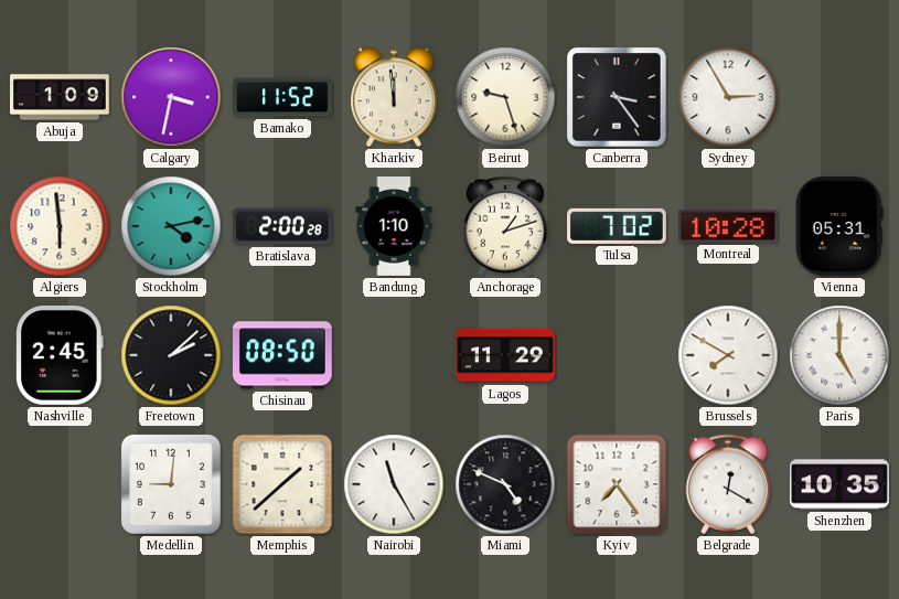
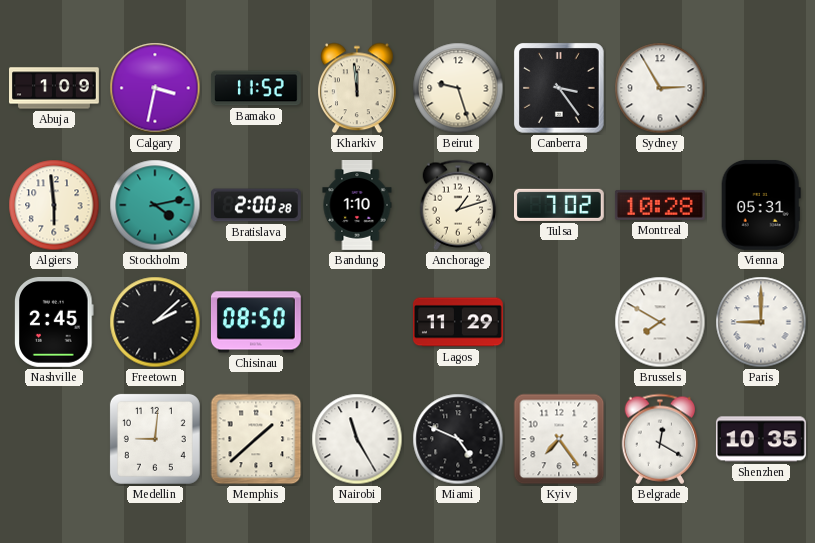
Paris: 5:00 -> 9:00
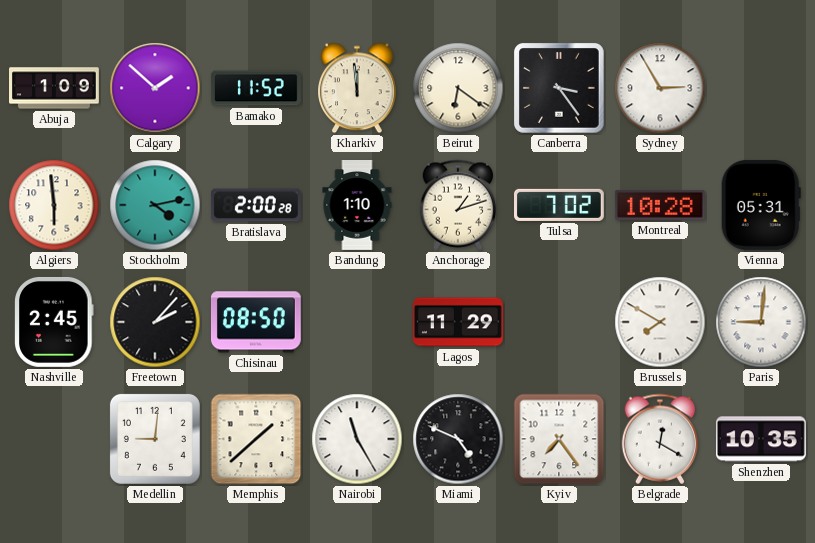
Calgary: 3:32 -> 1:52
Beirut: 9:27 -> 6:21
Freetown: 2:08 -> 2:07
Paris: 9:00 -> 9:01
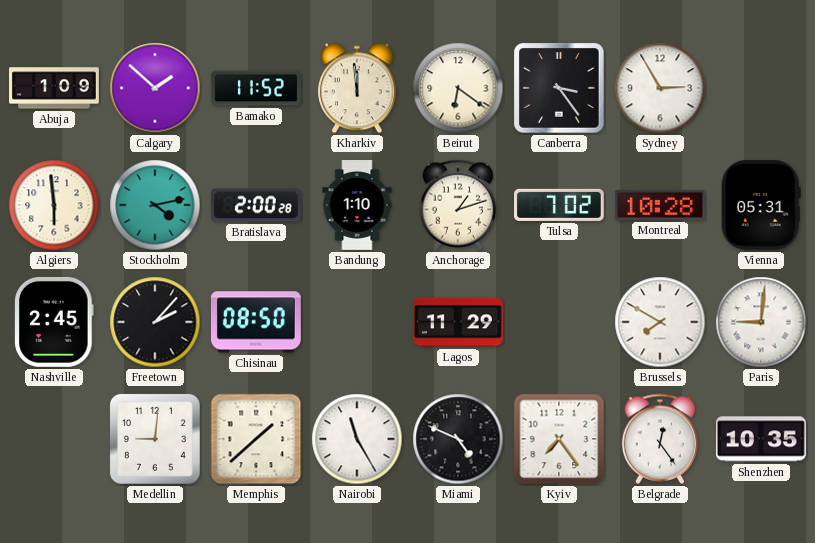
Belgrade: 12:20 -> 12:24
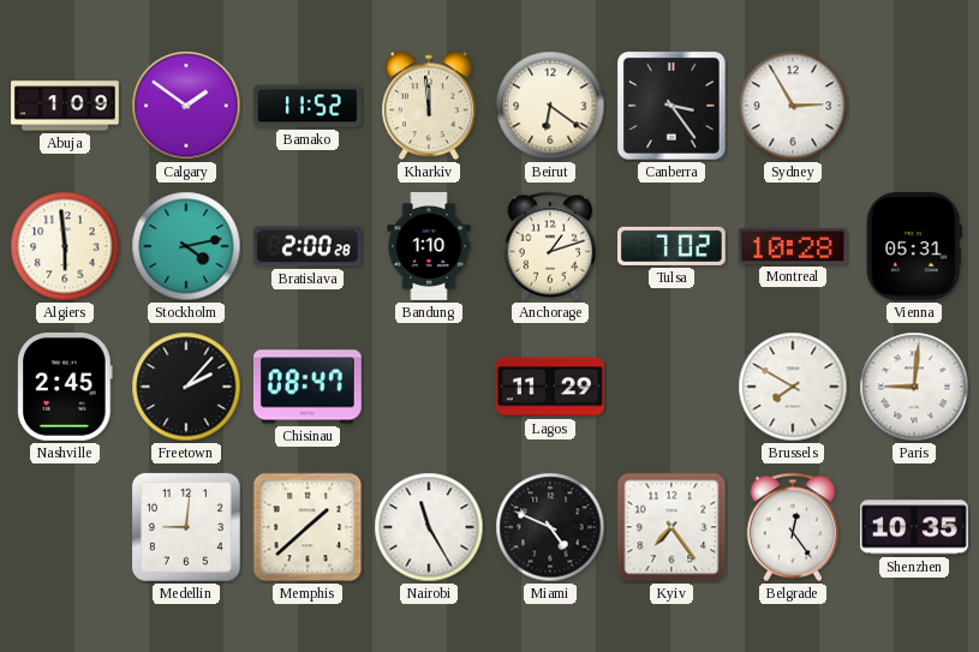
Calgary: 1:52 -> 1:51
Chisinau: 08:50 -> 08:47
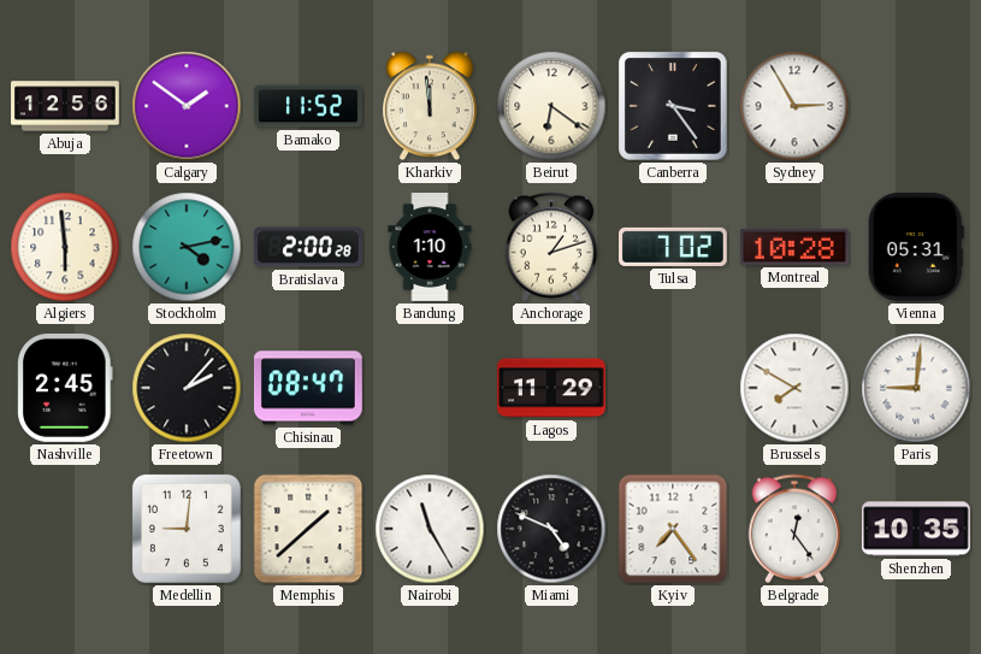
Abuja: 1:09 -> 12:56
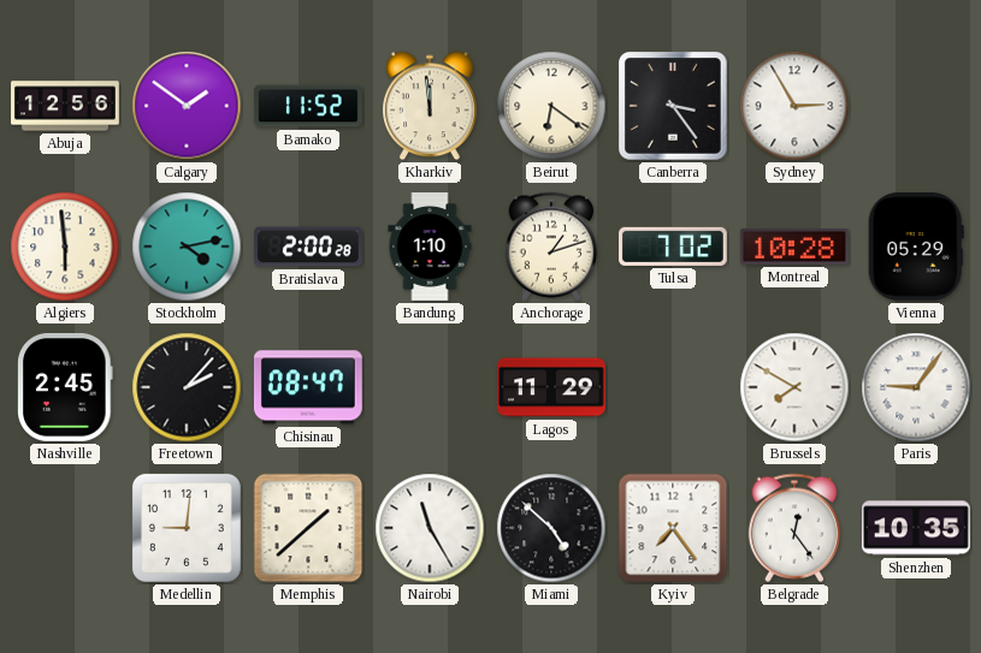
Vienna: 05:31 -> 05:29
Paris: 9:01 -> 9:06
Miami: 4:49 -> 4:52
